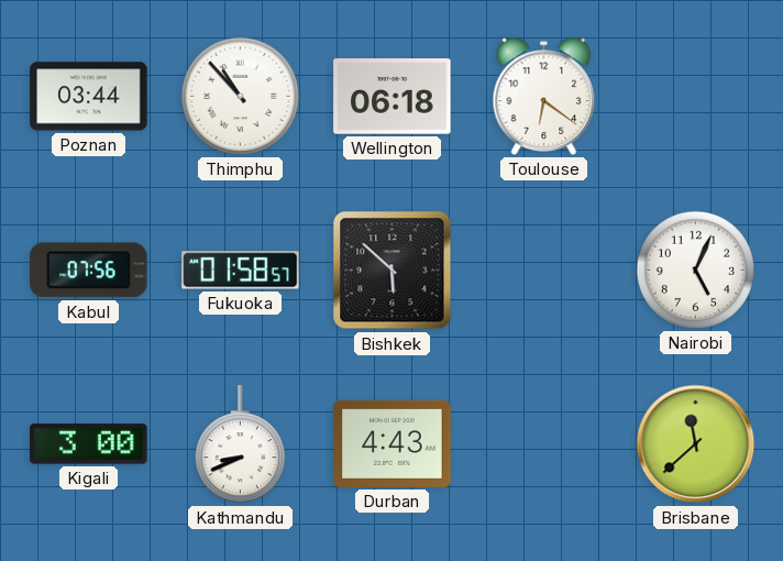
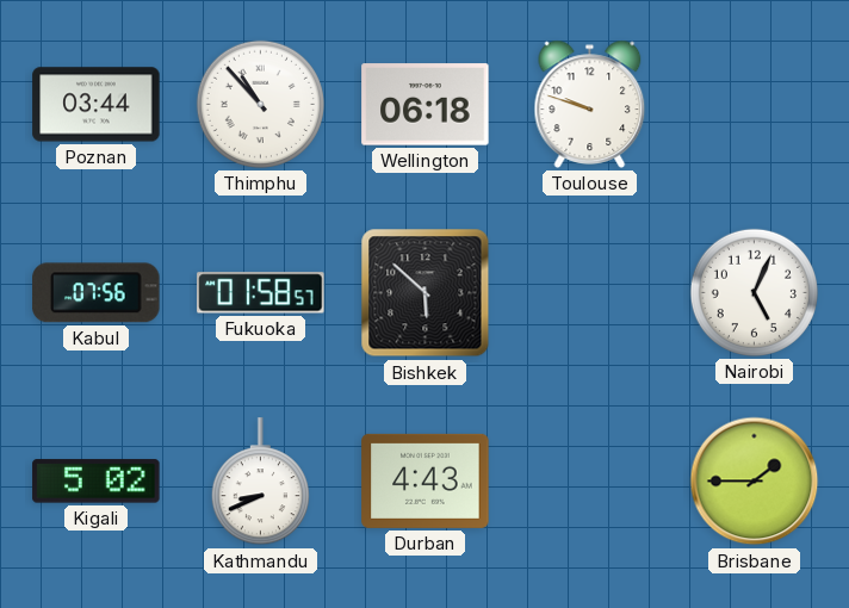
Toulouse: 6:21 -> 9:48
Kigali: 3:00 -> 5:02
Brisbane: 11:38 -> 1:45
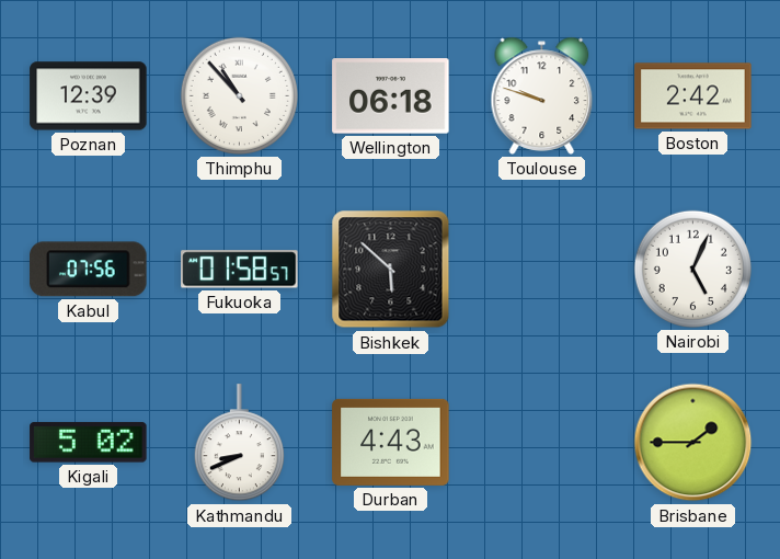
Poznan: 03:44 -> 12:39
Boston: none -> 2:42
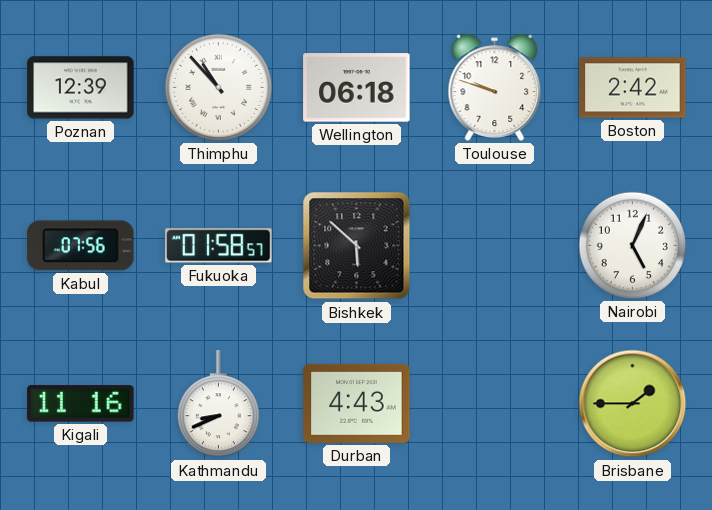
Kigali: 5:02 -> 11:16
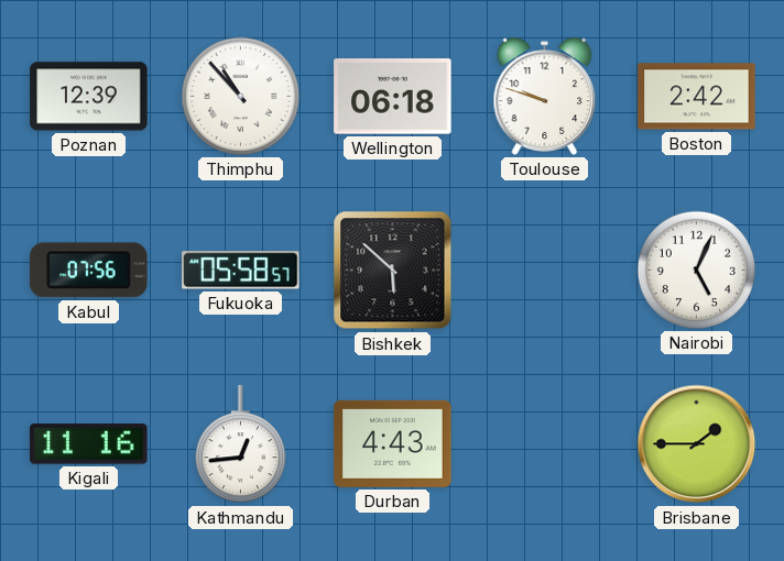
Fukuoka: 01:58 -> 05:58
Kathmandu: 8:41 -> 12:44
